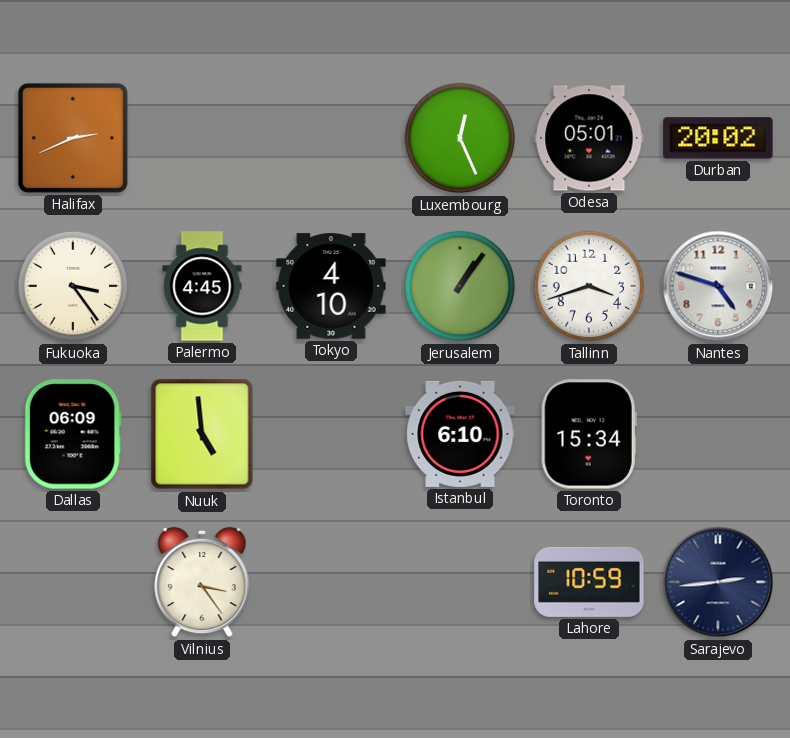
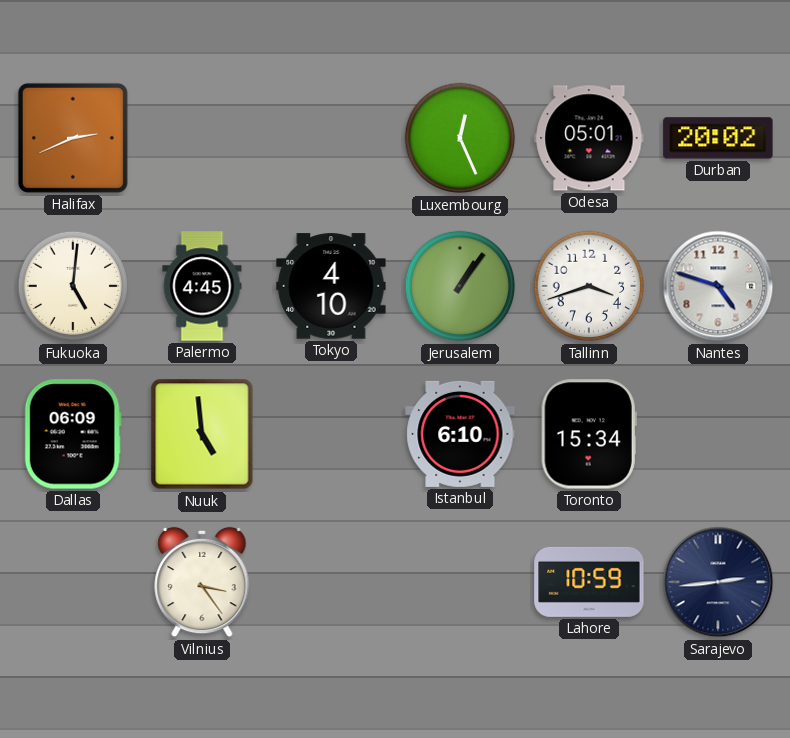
Fukuoka: 3:24 -> 5:01
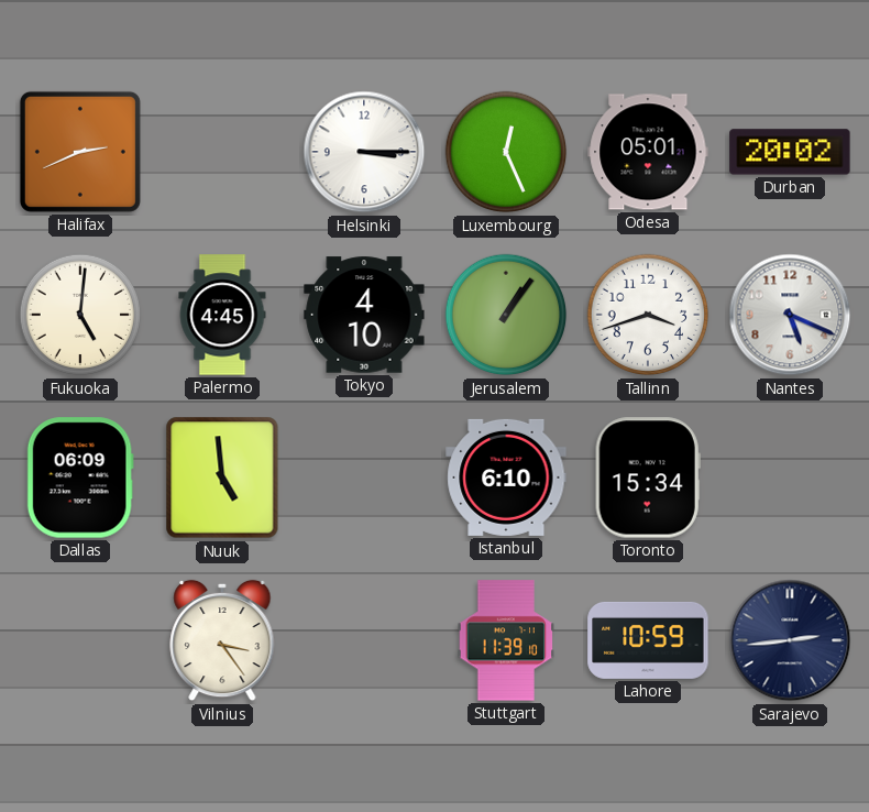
Helsinki: none -> 3:15
Nantes: 4:48 -> 5:19
Stuttgart: none -> 11:39
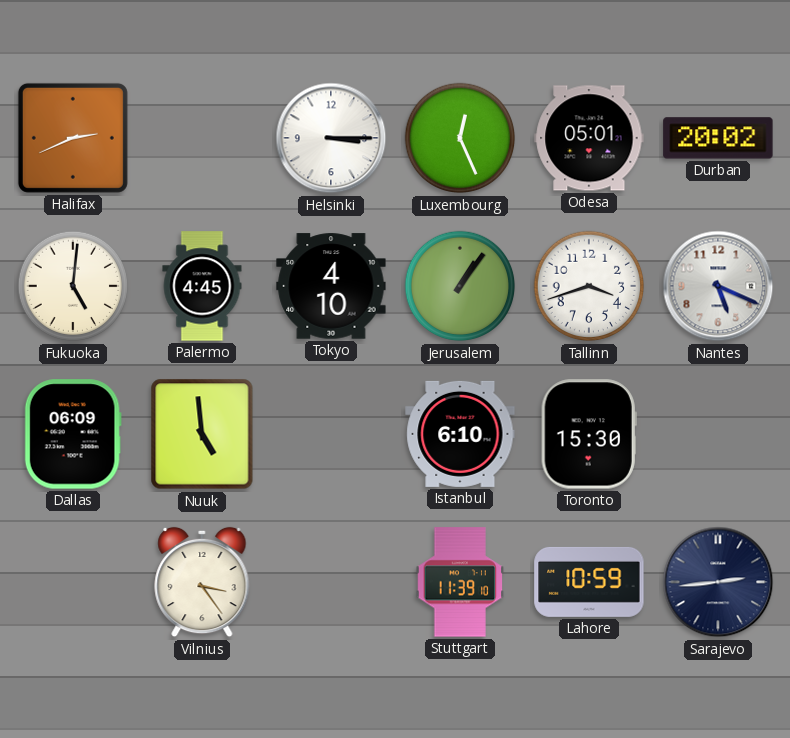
Toronto: 15:34 -> 15:30
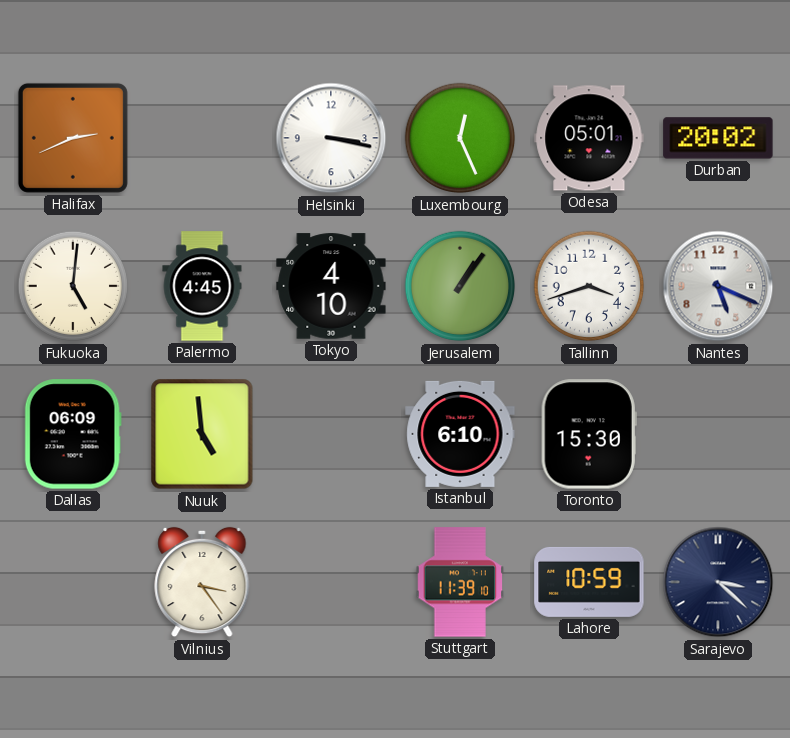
Helsinki: 3:15 -> 3:17
Sarajevo: 2:44 -> 3:22
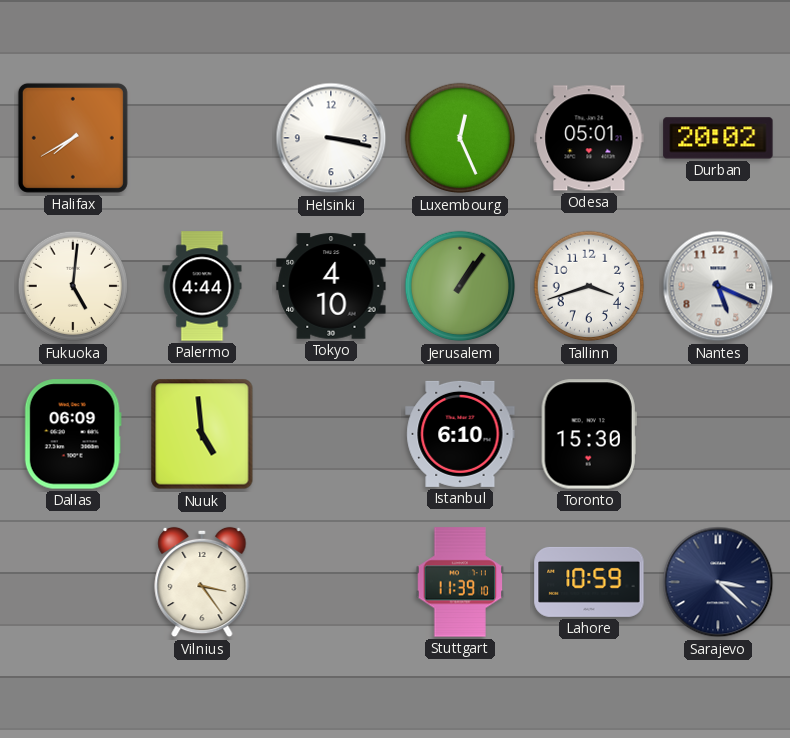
Halifax: 2:41 -> 7:40
Palermo: 4:45 -> 4:44
